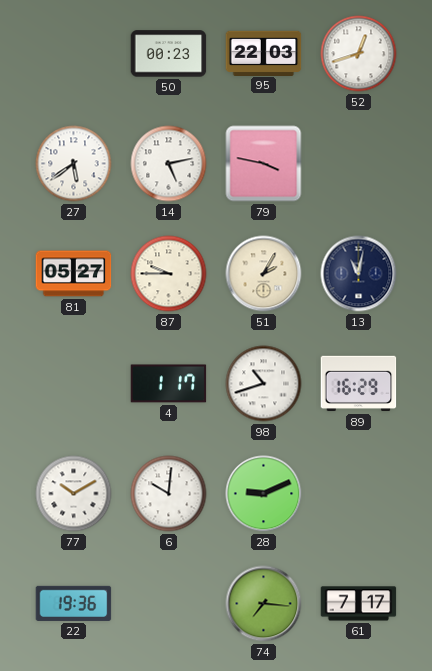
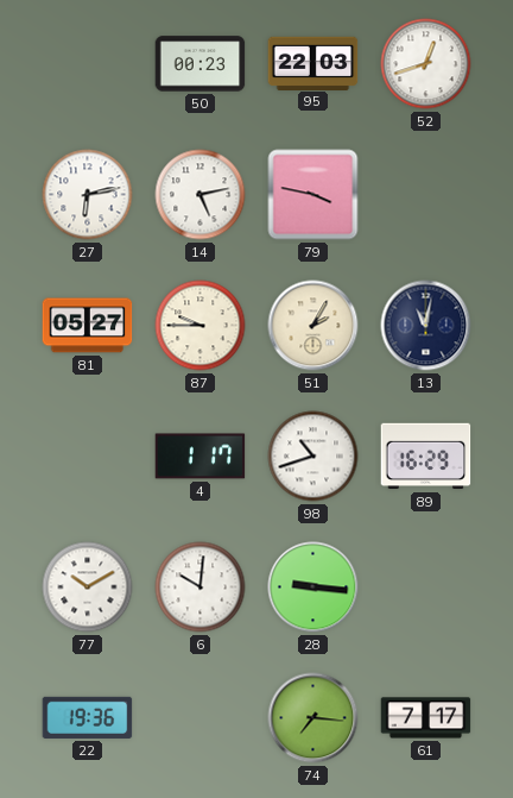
27: 5:39 -> 6:13
28: 9:11 -> 9:16
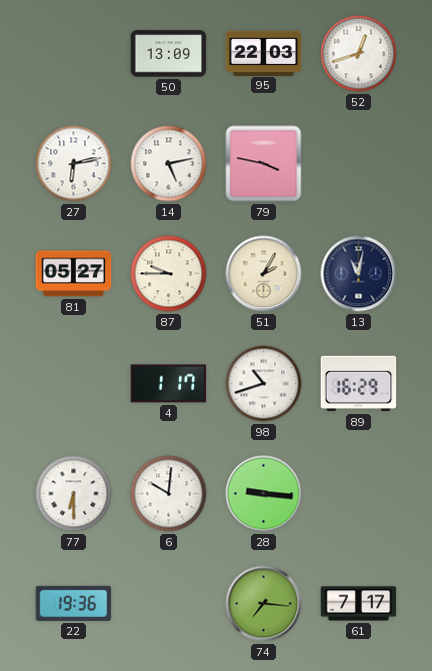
50: 00:23 -> 13:09
77: 10:10 -> 6:30
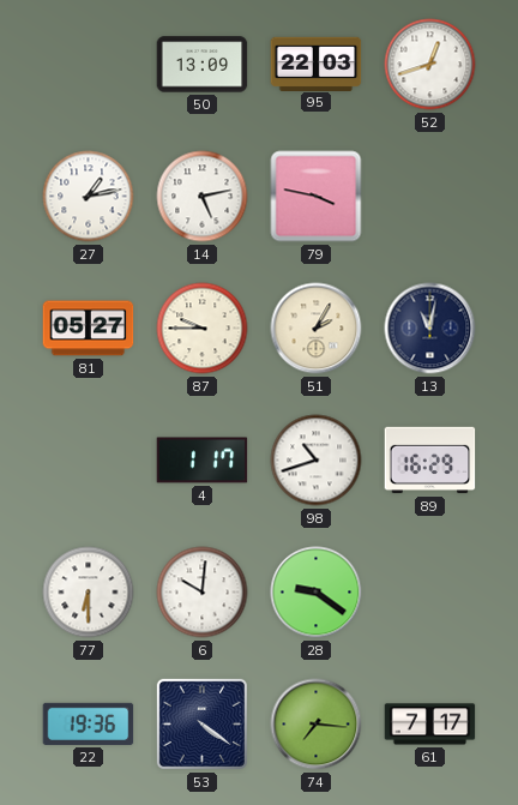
27: 6:13 -> 1:13
28: 9:16 -> 9:21
53: none -> 4:21
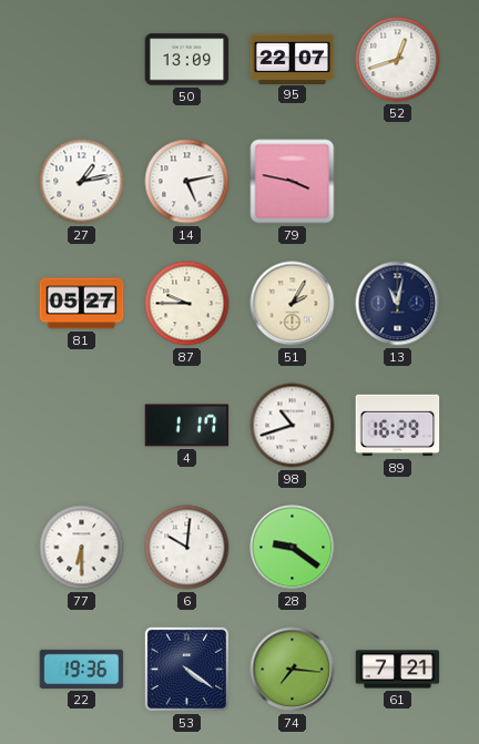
95: 22:03 -> 22:07
61: 7:17 -> 7:21
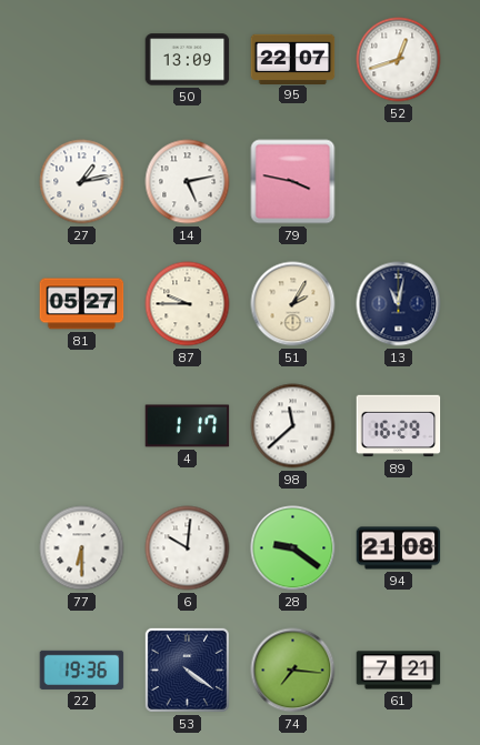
98: 10:42 -> 11:38
94: none -> 21:08
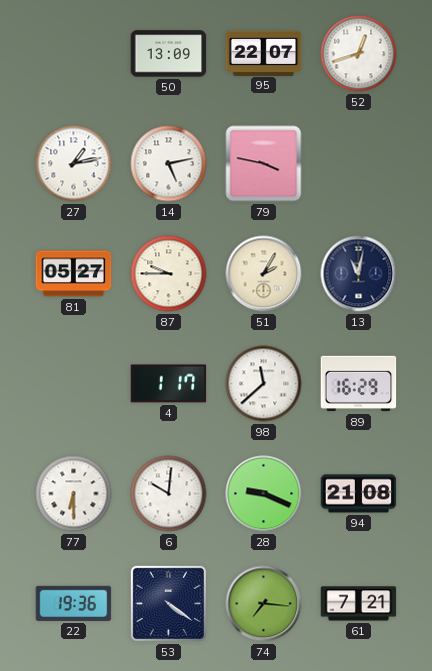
28: 9:21 -> 9:19
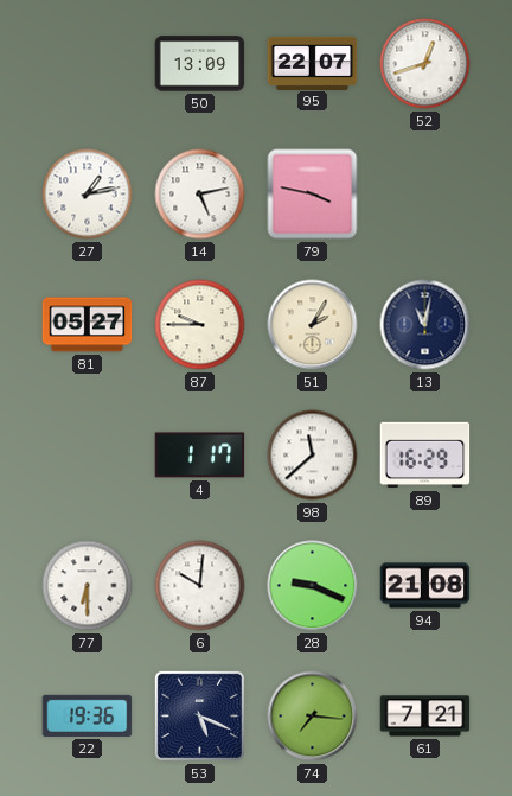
53: 4:21 -> 5:19
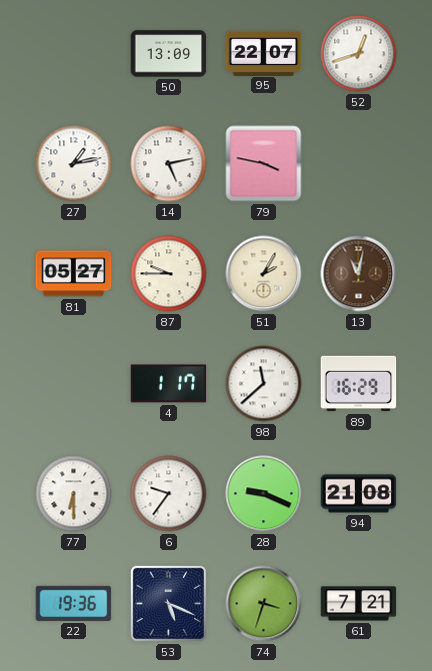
13 dial: navy -> brown
6: 10:01 -> 9:36
74: 7:16 -> 3:33
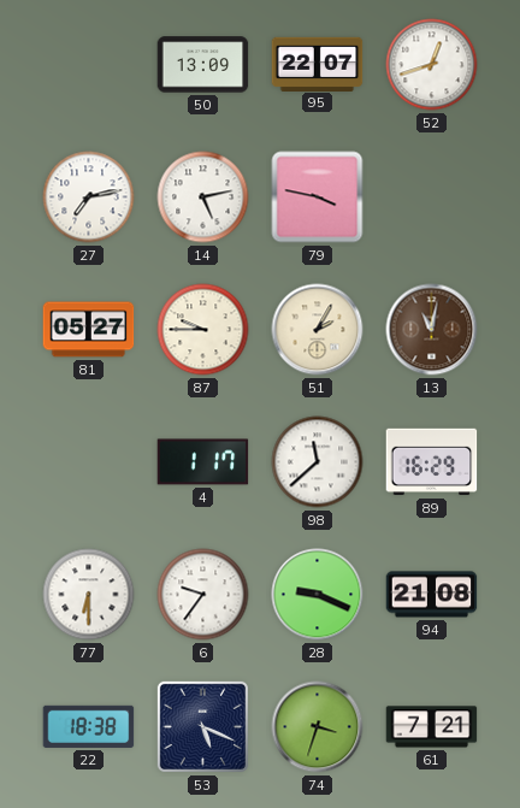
27: 1:13 -> 7:13
22: 19:36 -> 18:38
